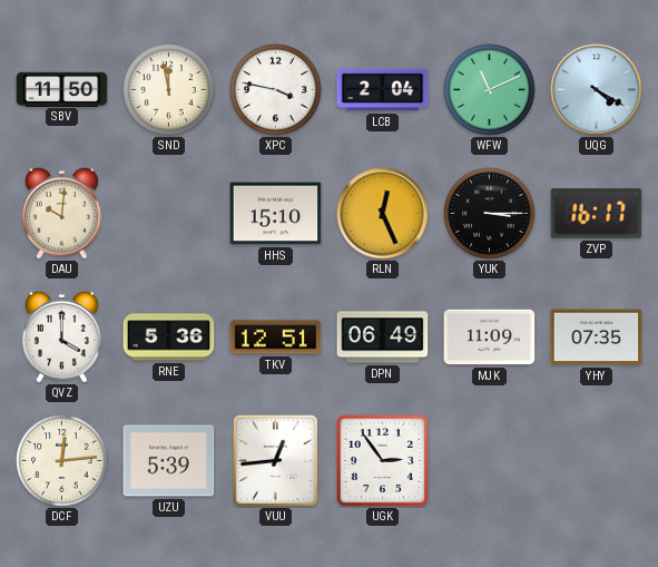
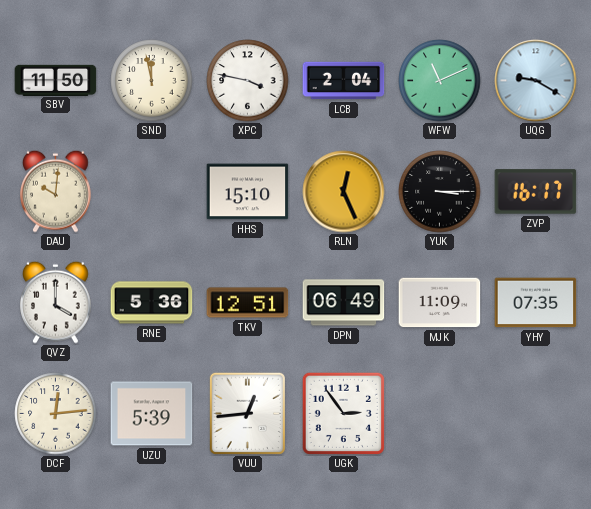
UQG: 4:20 -> 9:20
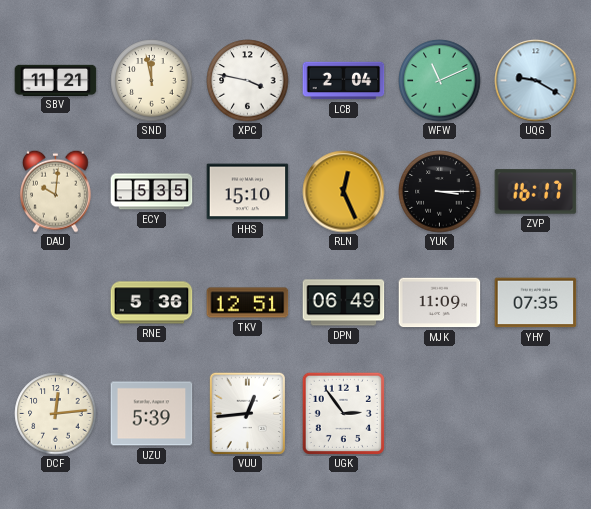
SBV: 11:50 -> 11:21
ECY: none -> 5:35
QVZ: 4:00 -> none
